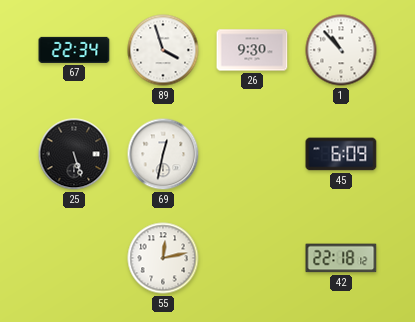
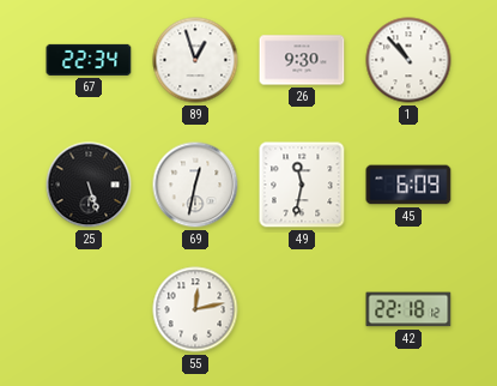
89: 3:57 -> 12:57
49: none -> 11:32
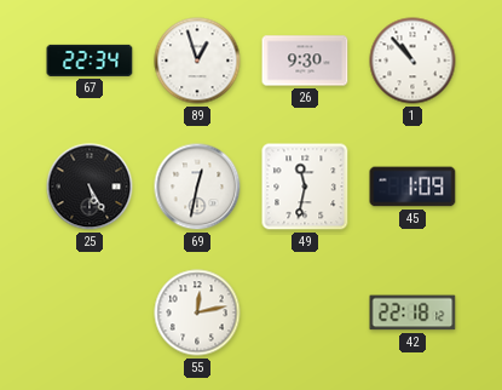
25: 5:27 -> 5:25
45: 6:09 -> 1:09
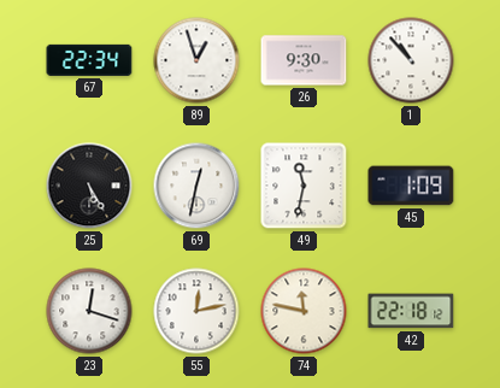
23: none -> 12:18
74: none -> 11:47
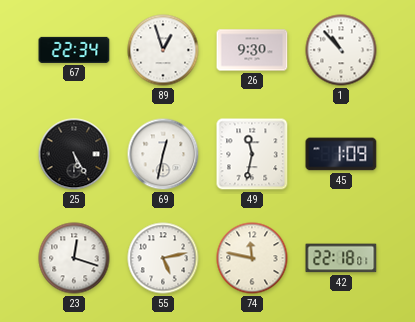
55: 12:13 -> 5:13
42: 22:18:12 -> 22:18:01
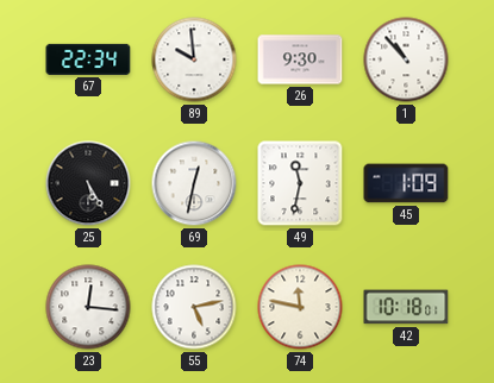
89: 12:57 -> 9:59
23: 12:18 -> 12:16
42: 22:18 -> 10:18
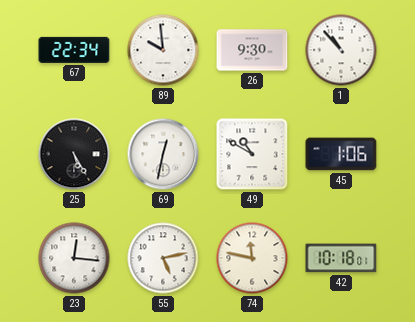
49: 11:32 -> 10:50
45: 1:09 -> 1:06
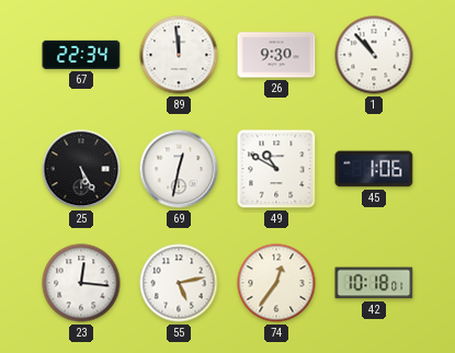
89: 9:59 -> 11:59
74: 11:47 -> 12:36
